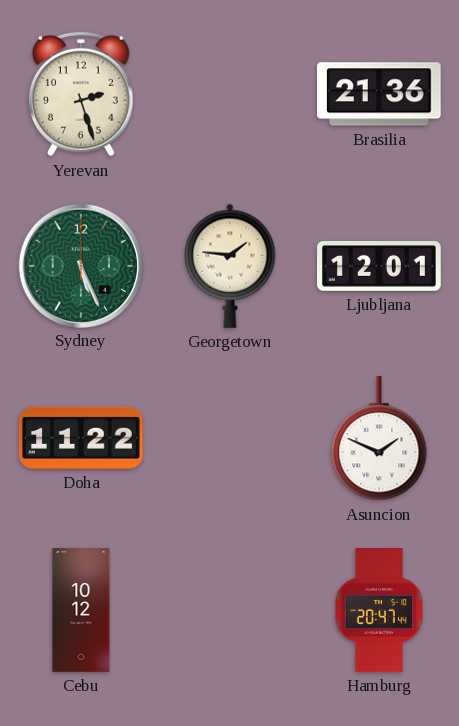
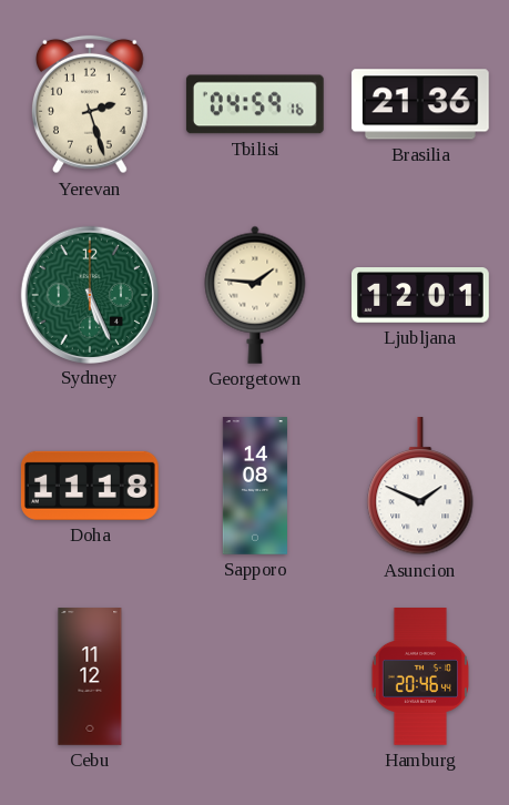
Tbilisi: none -> 04:59
Doha: 11:22 -> 11:18
Sapporo: none -> 14:08
Cebu: 10:12 -> 11:12
Hamburg: 20:47 -> 20:46
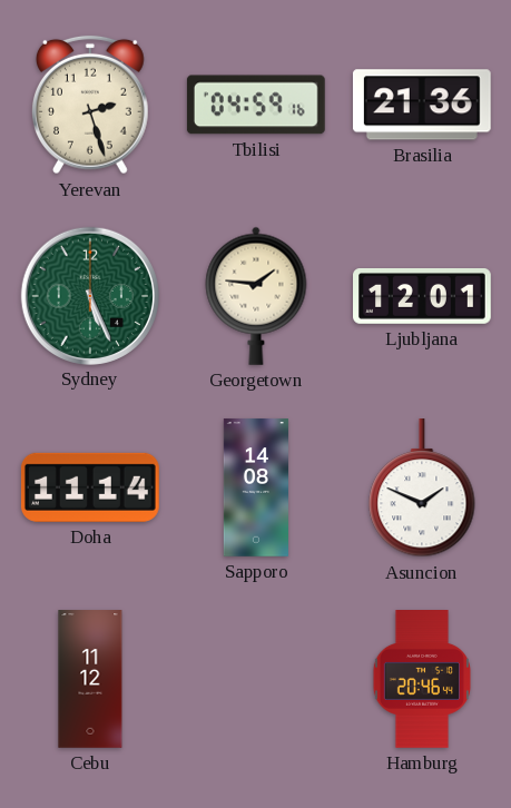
Doha: 11:18 -> 11:14
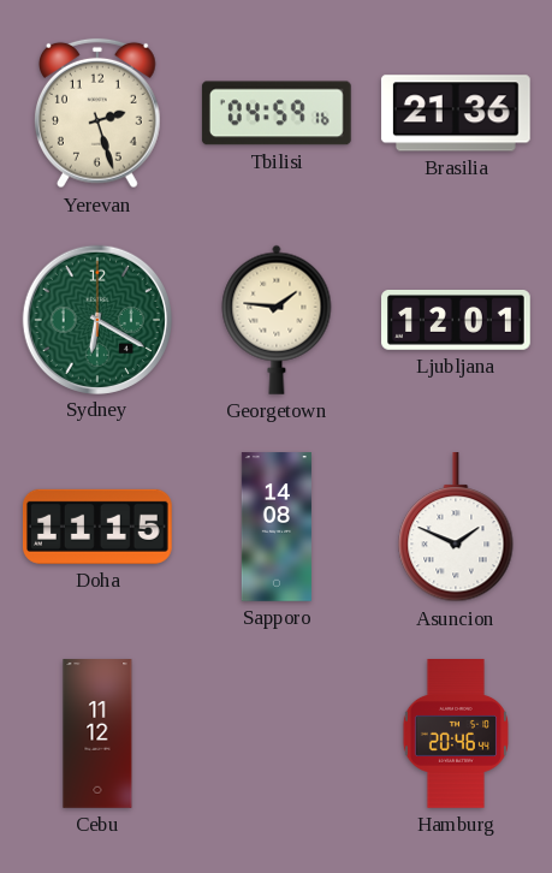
Sydney: 5:26 -> 6:20
Doha: 11:14 -> 11:15
